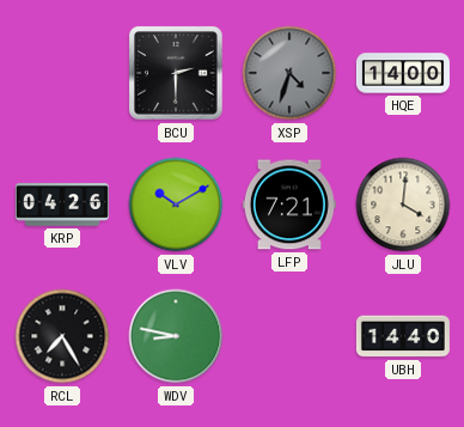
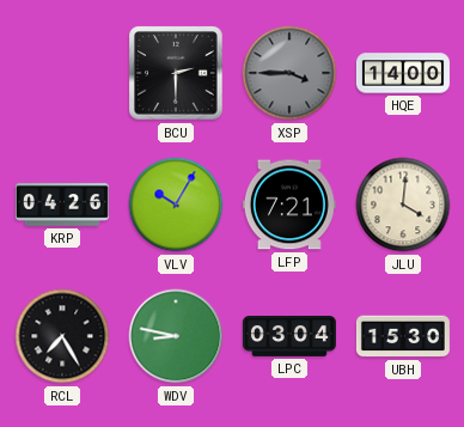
XSP: 4:33 -> 3:45
VLV: 10:10 -> 10:05
LPC: none -> 03:04
UBH: 14:40 -> 15:30
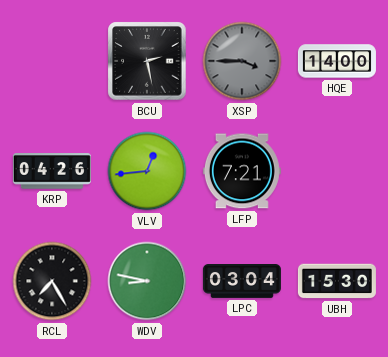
BCU: 2:30 -> 2:28
VLV: 10:05 -> 12:44
JLU: 4:01 -> none
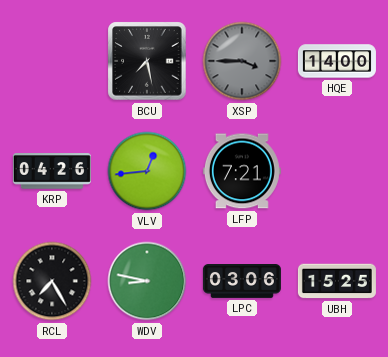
BCU: 2:28 -> 7:28
LPC: 03:04 -> 03:06
UBH: 15:30 -> 15:25
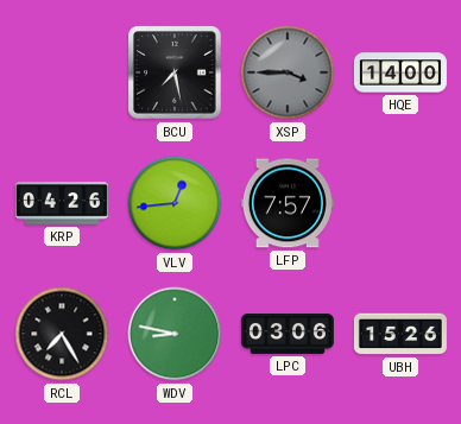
LFP: 7:21 -> 7:57
UBH: 15:25 -> 15:26
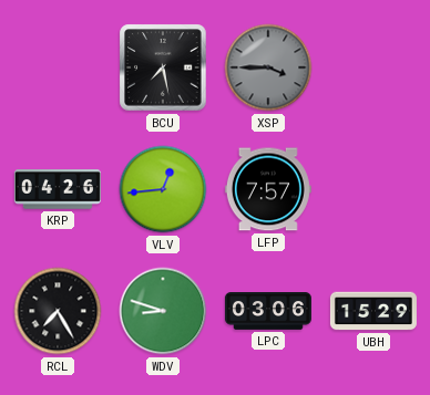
HQE: 14:00 -> none
WDV: 8:47 -> 8:48
UBH: 15:26 -> 15:29
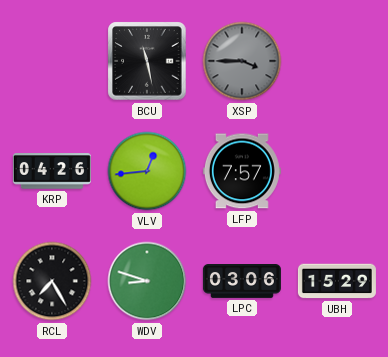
BCU: 7:28 -> 11:28
